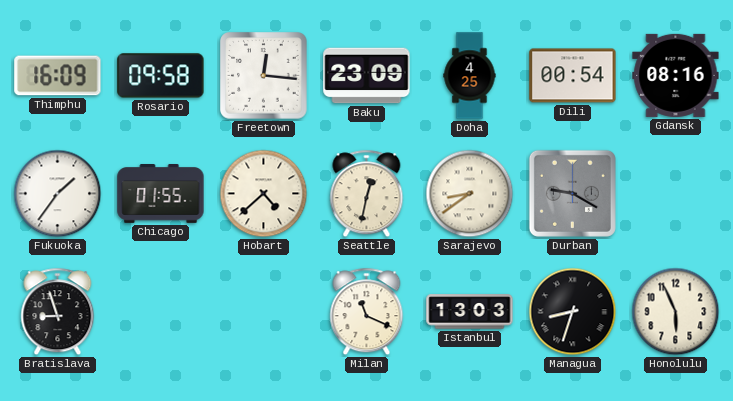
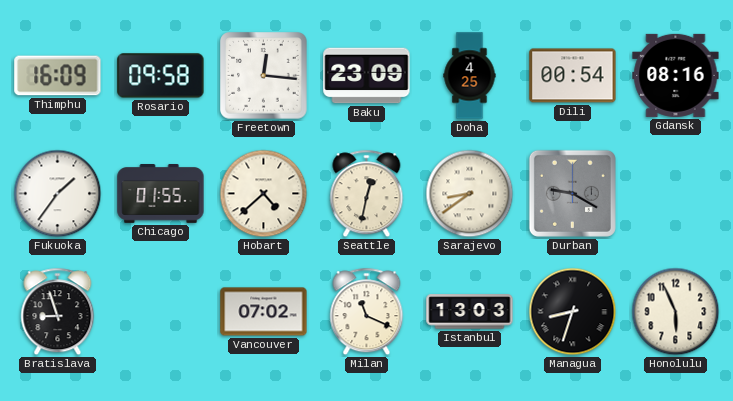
Vancouver: none -> 07:02
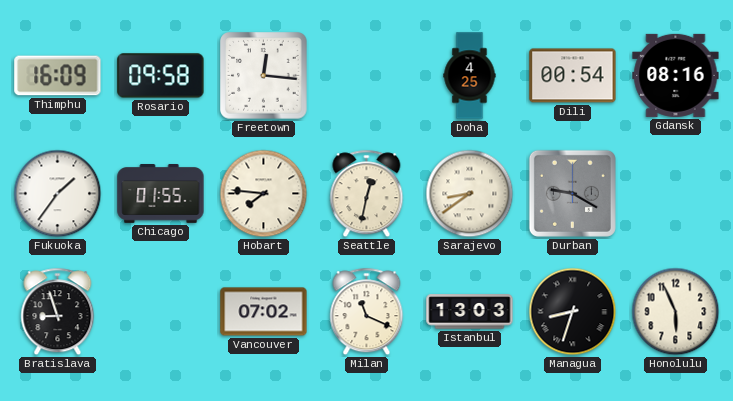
Baku: 23:09 -> none
Hobart: 4:38 -> 7:46
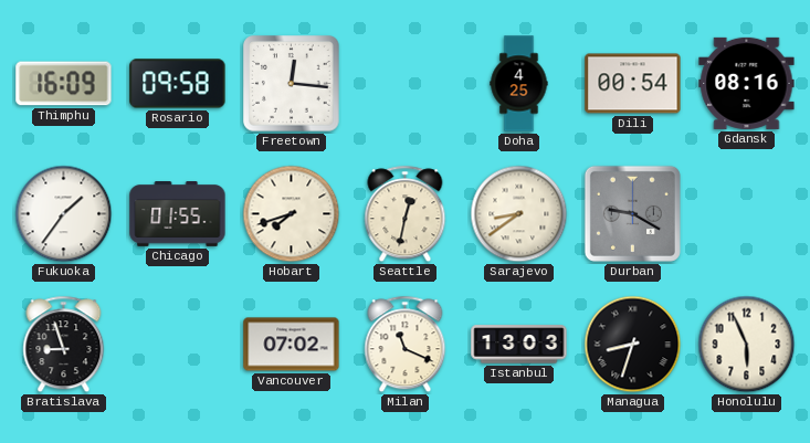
Hobart: 7:46 -> 7:42
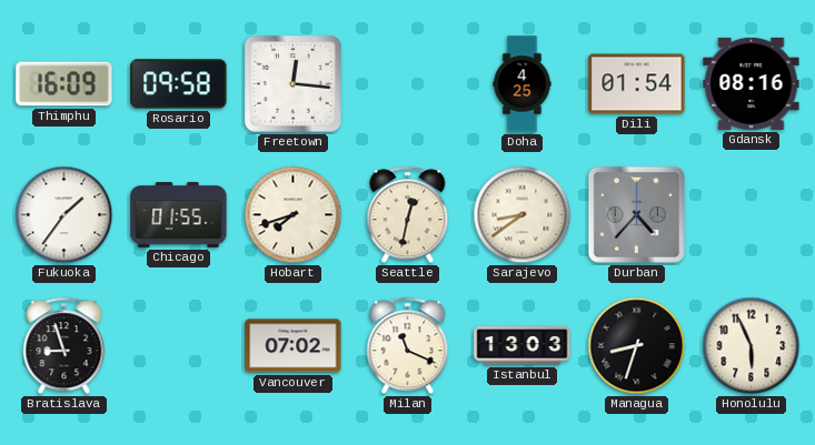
Dili: 00:54 -> 01:54
Durban: 9:20 -> 4:37
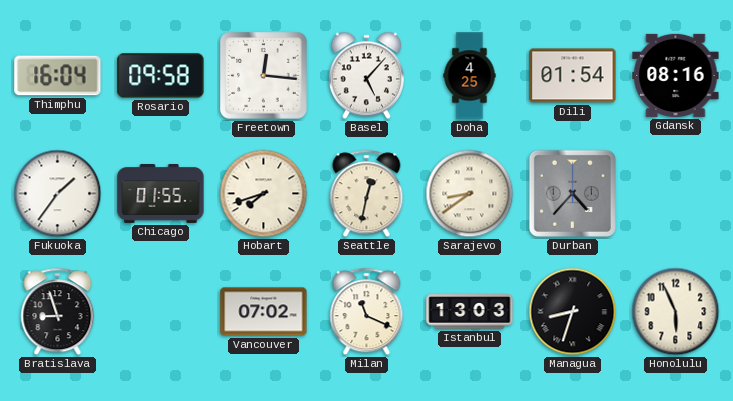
Thimphu: 16:09 -> 16:04
Basel: none -> 5:07
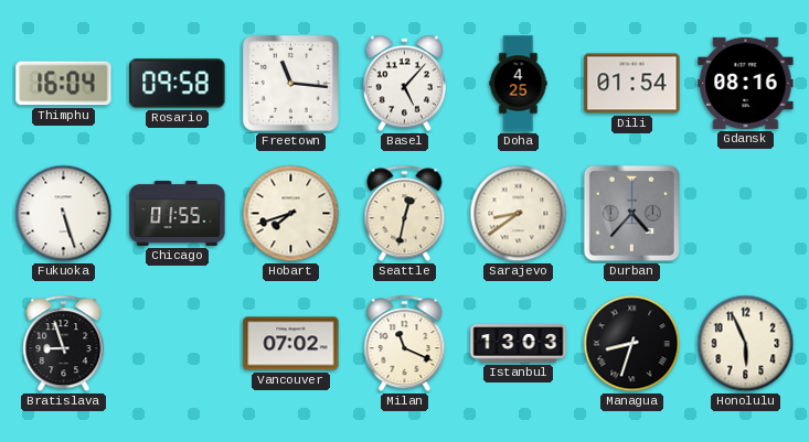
Freetown: 12:16 -> 11:16
Fukuoka: 1:36 -> 5:27
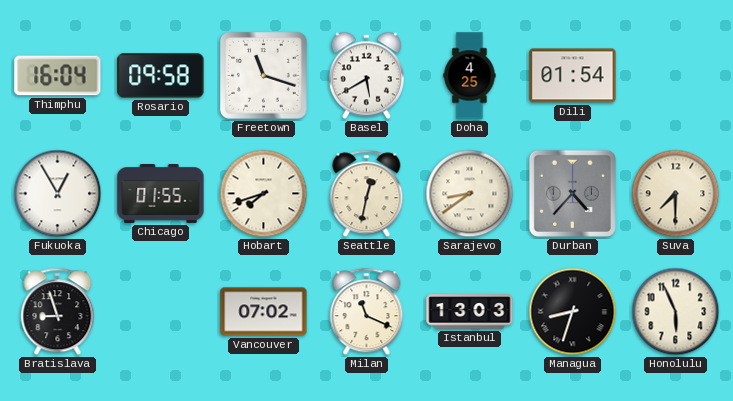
Freetown: 11:16 -> 11:18
Basel: 5:07 -> 5:40
Gdansk: 08:16 -> none
Fukuoka: 5:27 -> 12:55
Suva: none -> 7:30
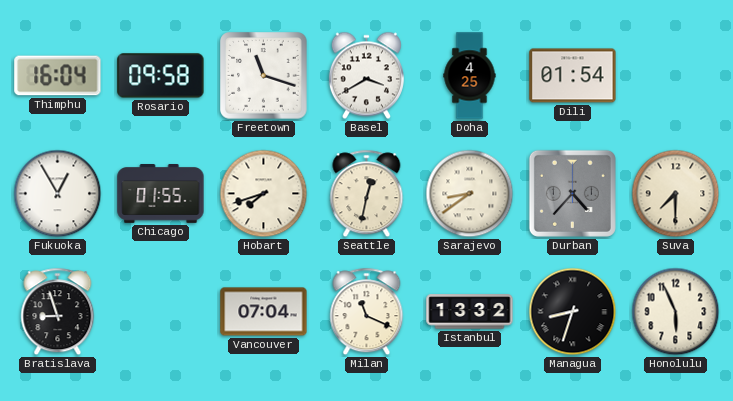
Basel: 5:40 -> 3:40
Vancouver: 07:02 -> 07:04
Istanbul: 13:03 -> 13:32
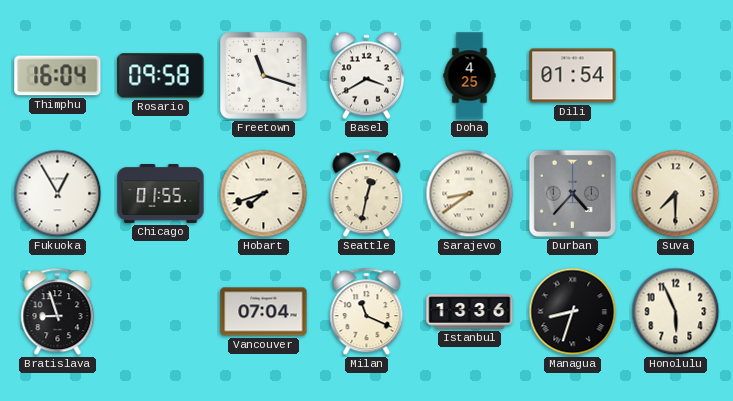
Istanbul: 13:32 -> 13:36
